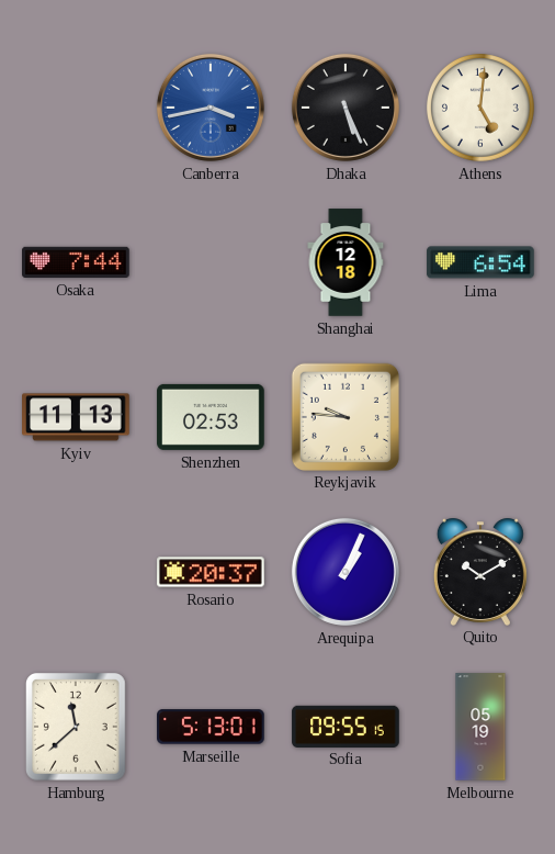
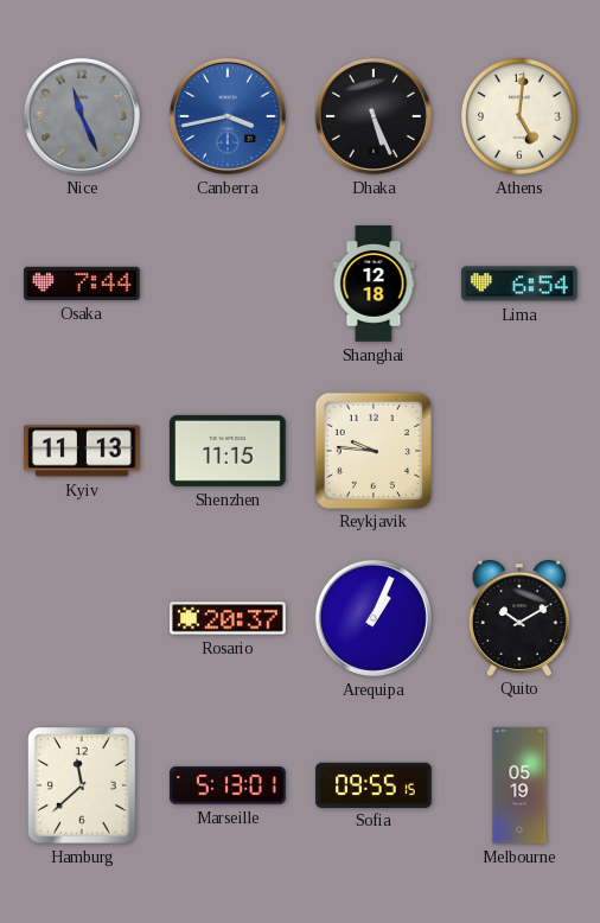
Nice: none -> 11:26
Shenzhen: 02:53 -> 11:15
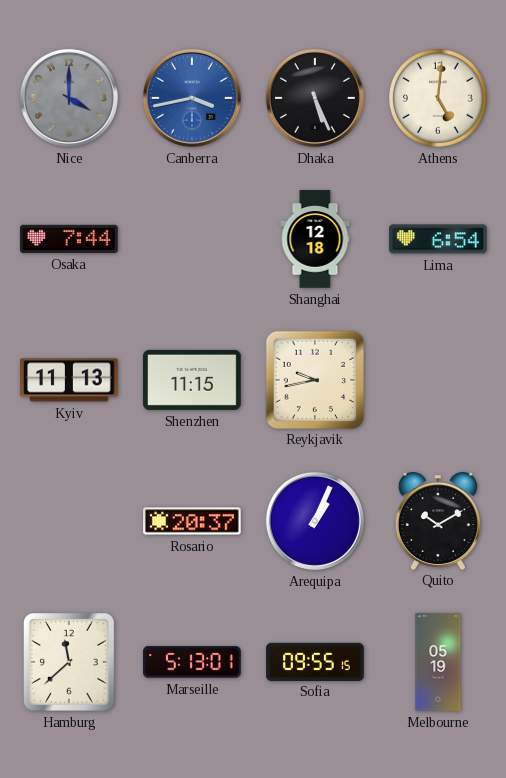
Nice: 11:26 -> 4:00
Reykjavik: 9:46 -> 9:43
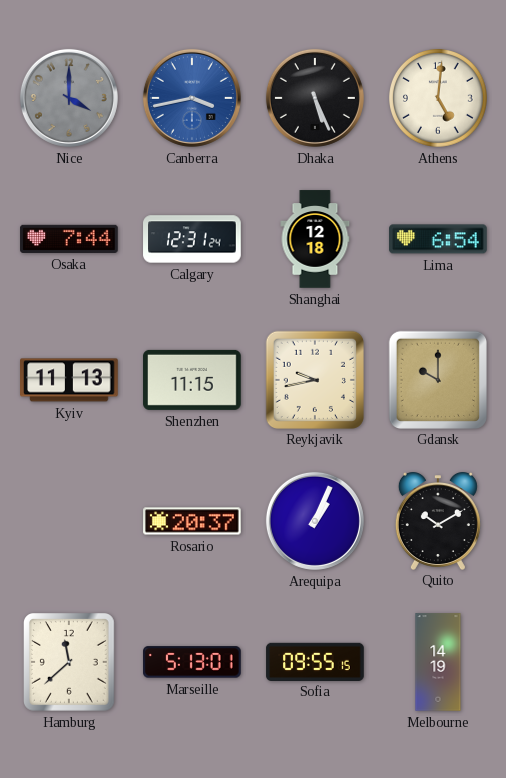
Calgary: none -> 12:31
Gdansk: none -> 10:00
Melbourne: 05:19 -> 14:19
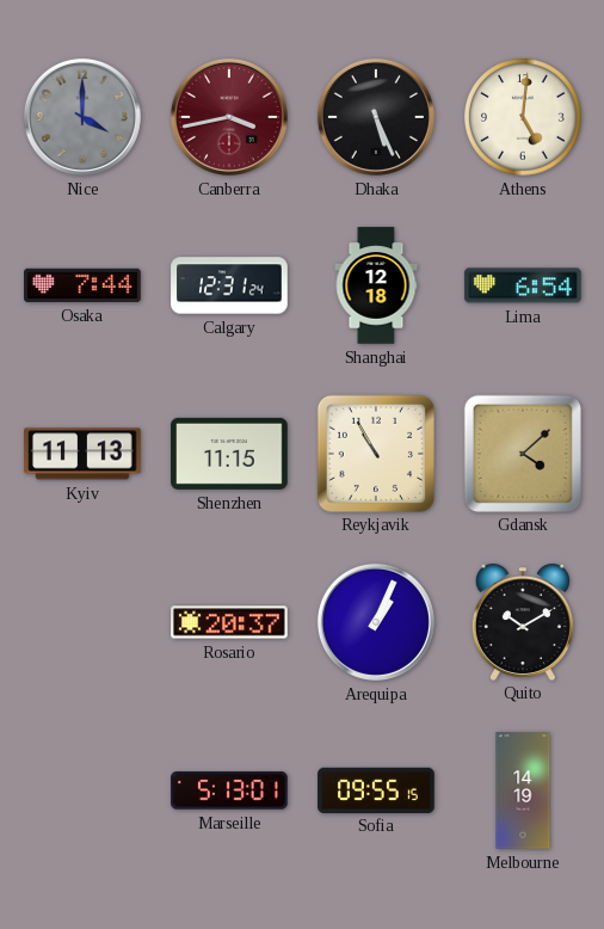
Canberra dial: blue -> burgundy
Reykjavik: 9:43 -> 10:55
Gdansk: 10:00 -> 4:08
Hamburg: 11:38 -> none
